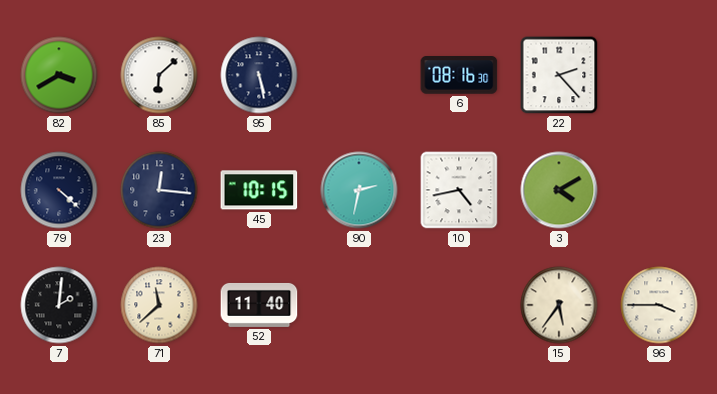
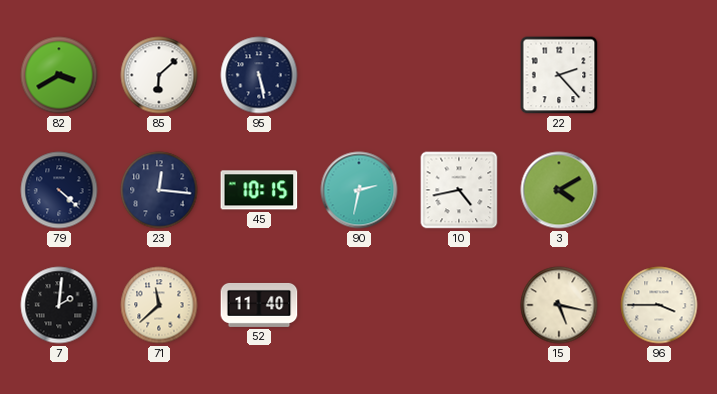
6: 08:16 -> none
15: 5:36 -> 5:17
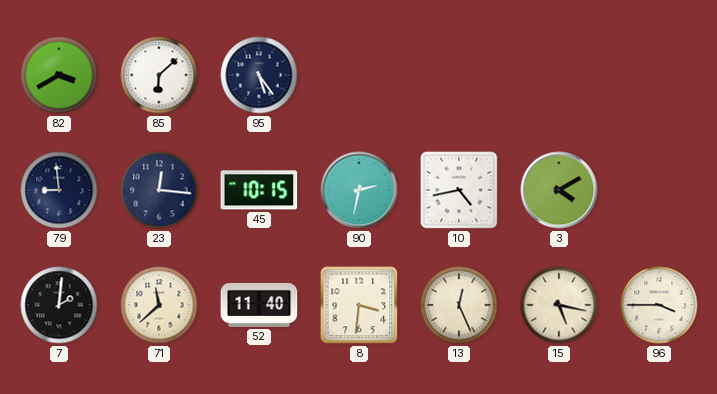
95: 5:28 -> 5:24
22: 2:23 -> none
79: 4:22 -> 8:59
8: none -> 3:31
13: none -> 12:26
